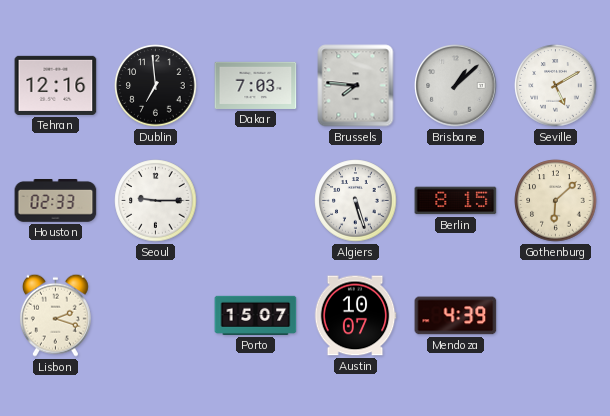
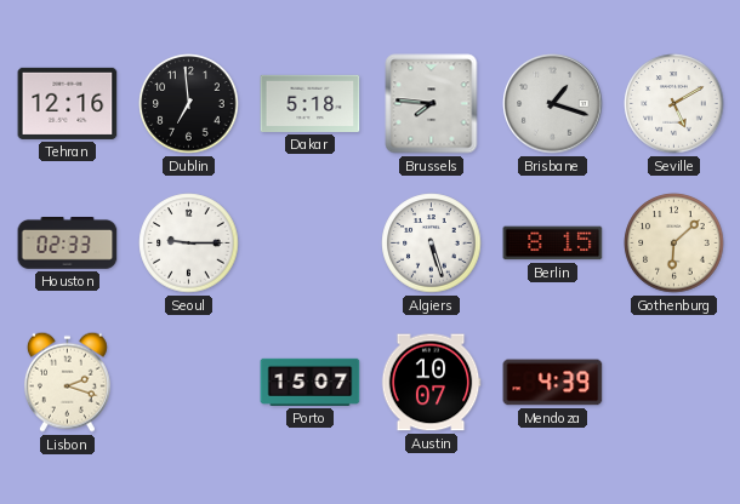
Dakar: 7:03 -> 5:18
Brisbane: 1:08 -> 1:18
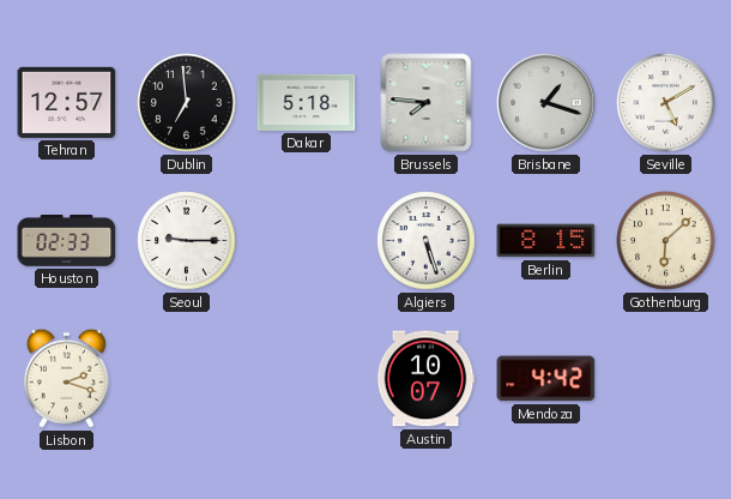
Tehran: 12:16 -> 12:57
Porto: 15:07 -> none
Mendoza: 4:39 -> 4:42
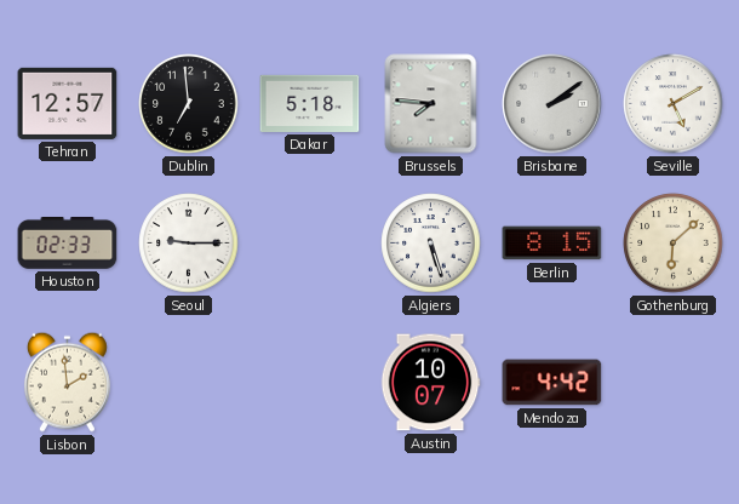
Brisbane: 1:18 -> 2:09
Lisbon: 2:18 -> 1:59
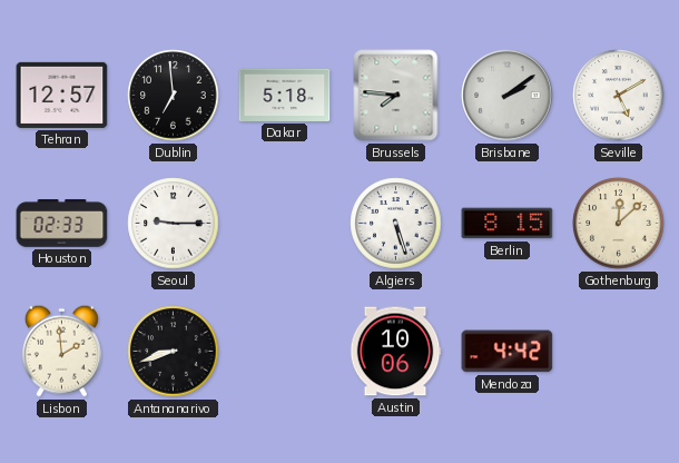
Gothenburg: 6:08 -> 12:08
Antananarivo: none -> 8:42
Austin: 10:07 -> 10:06
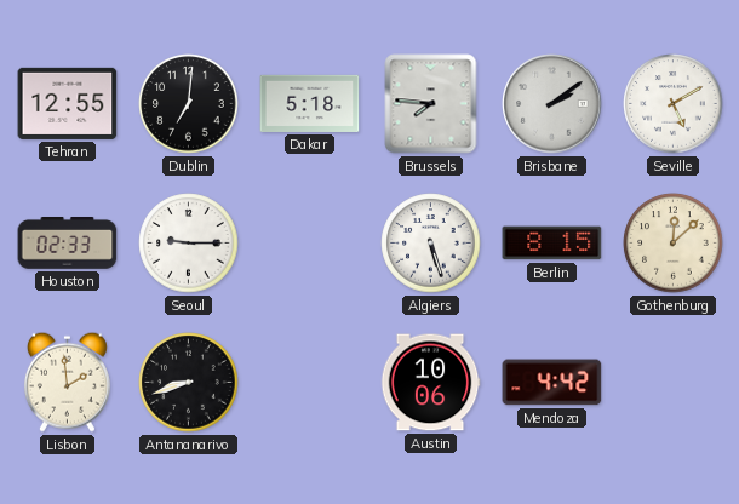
Tehran: 12:57 -> 12:55
Dublin: 6:59 -> 7:01
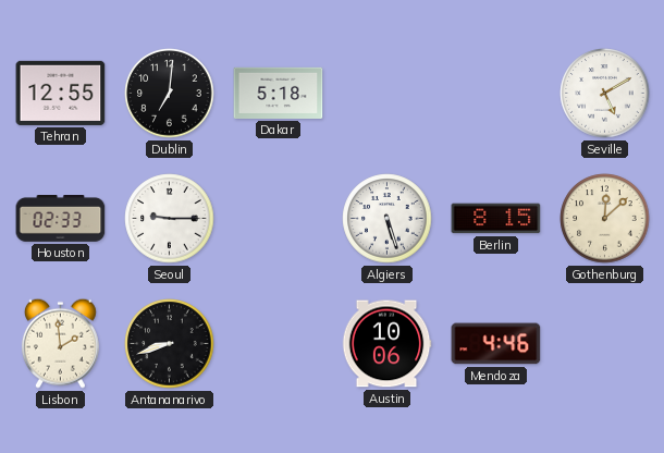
Brussels: 7:46 -> none
Brisbane: 2:09 -> none
Mendoza: 4:42 -> 4:46
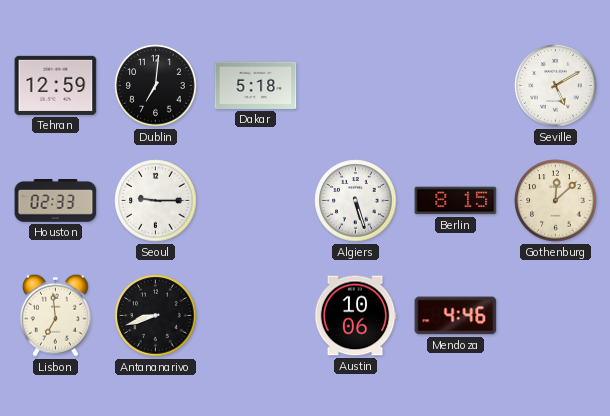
Tehran: 12:55 -> 12:59
Lisbon: 1:59 -> 6:59
